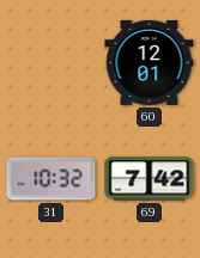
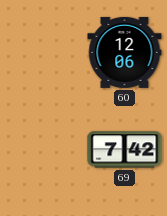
60: 12:01 -> 12:06
31: 10:32 -> none
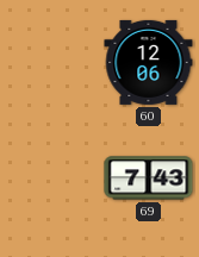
69: 7:42 -> 7:43
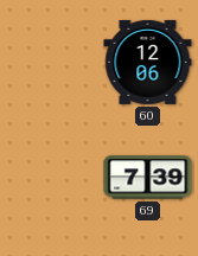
69: 7:43 -> 7:39
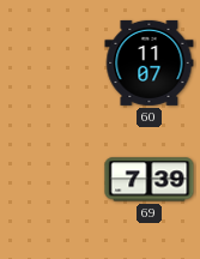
60: 12:06 -> 11:07
